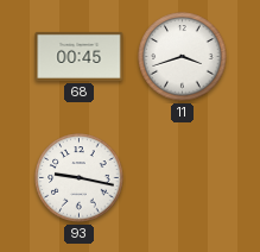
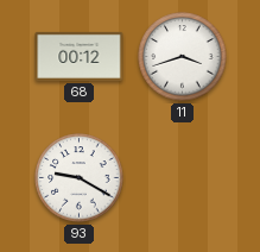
68: 00:45 -> 00:12
93: 9:17 -> 9:20
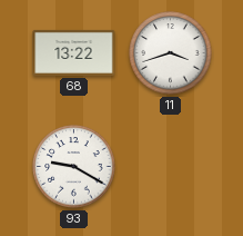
68: 00:12 -> 13:22
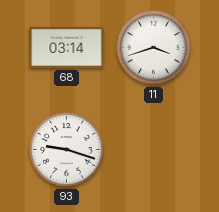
68: 13:22 -> 03:14
93: 9:20 -> 9:18
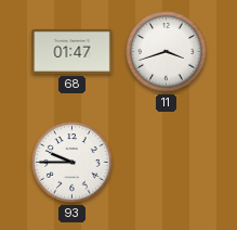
68: 03:14 -> 01:47
93: 9:18 -> 9:45
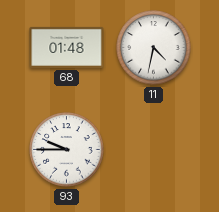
68: 01:47 -> 01:48
11: 3:42 -> 4:32
